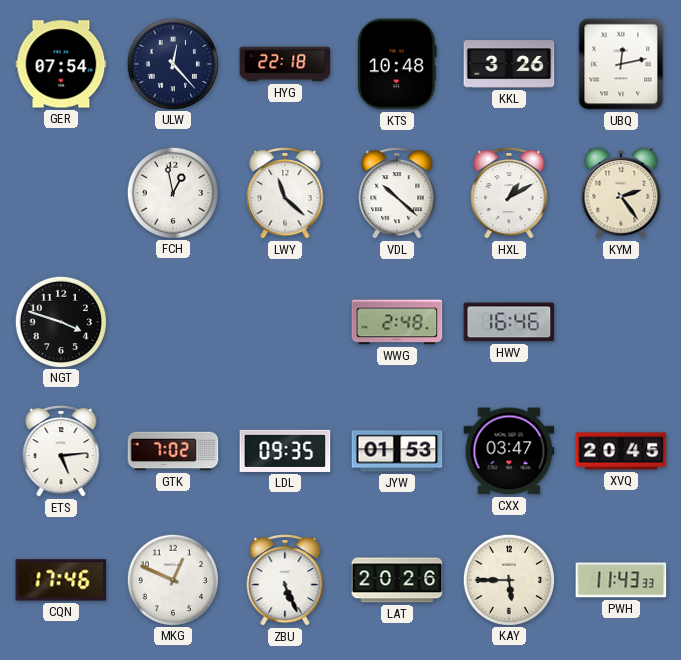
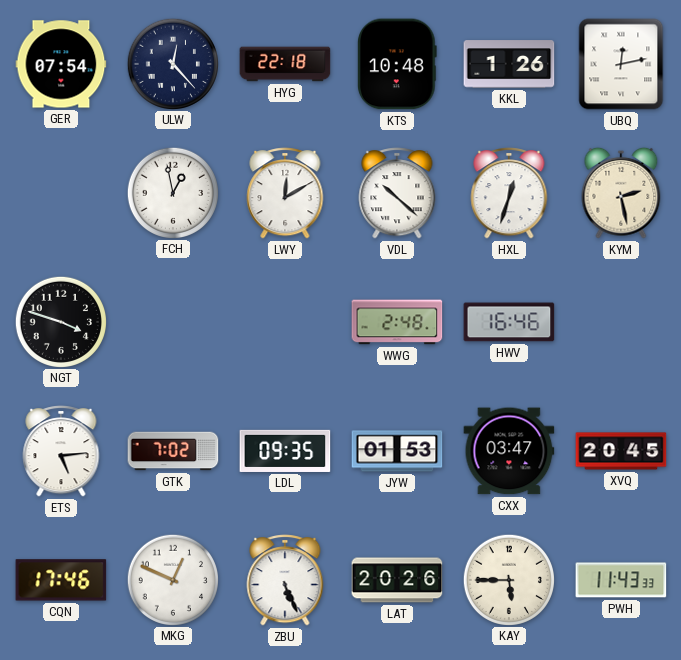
KKL: 3:26 -> 1:26
LWY: 11:22 -> 12:10
HXL: 1:10 -> 12:33
KYM: 2:24 -> 2:28
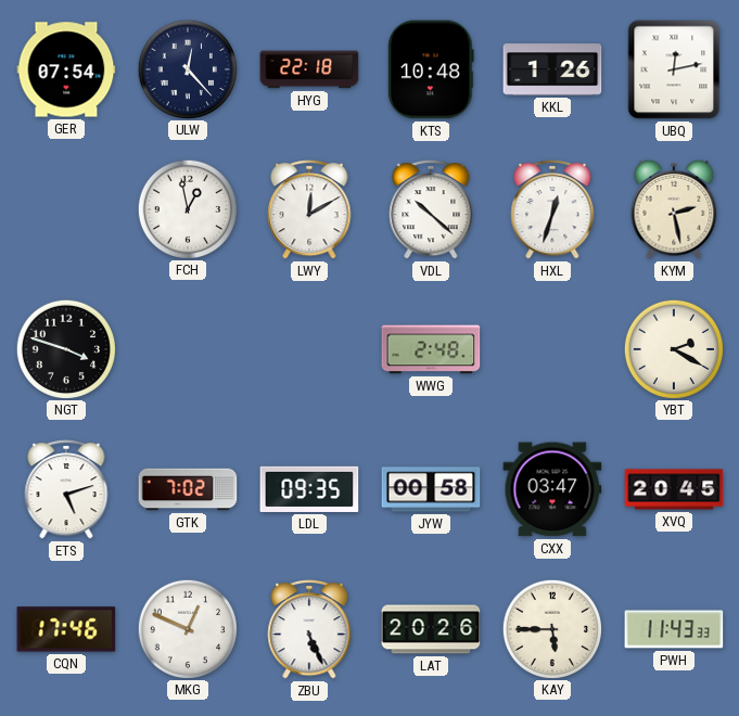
HWV: 16:46 -> none
YBT: none -> 2:20
ETS: 5:14 -> 5:12
JYW: 01:53 -> 00:58
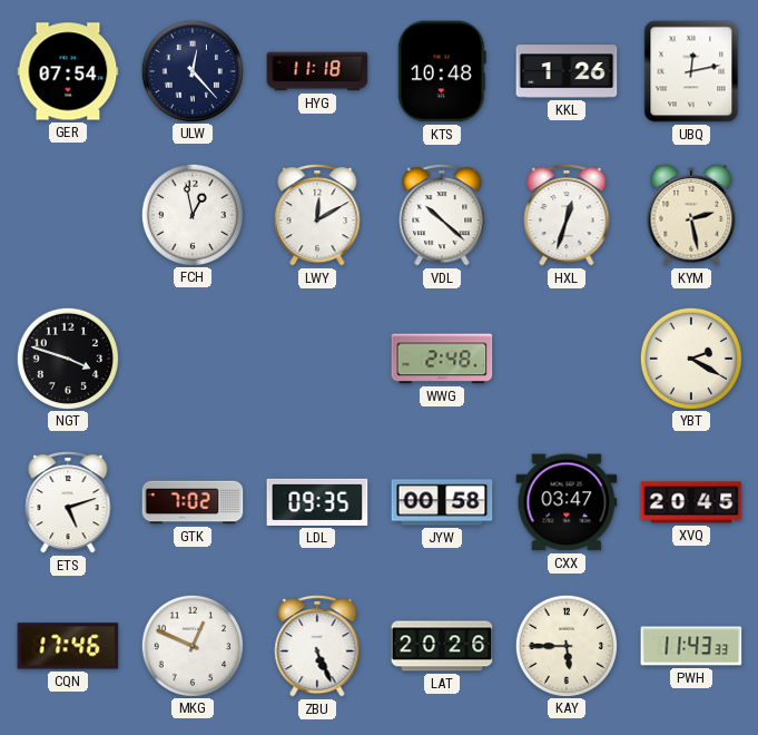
HYG: 22:18 -> 11:18
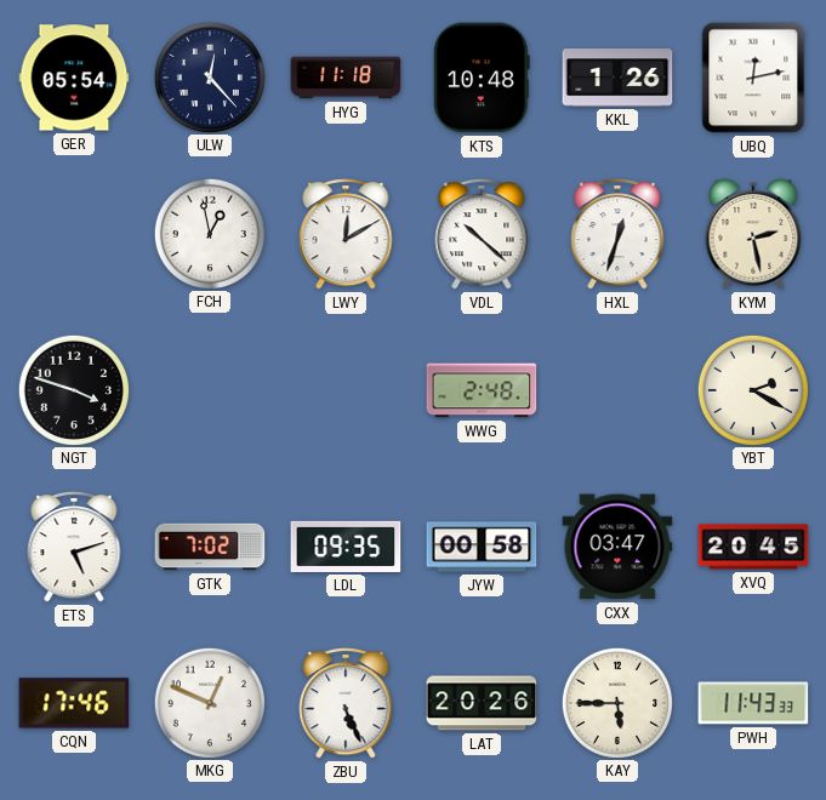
GER: 07:54 -> 05:54
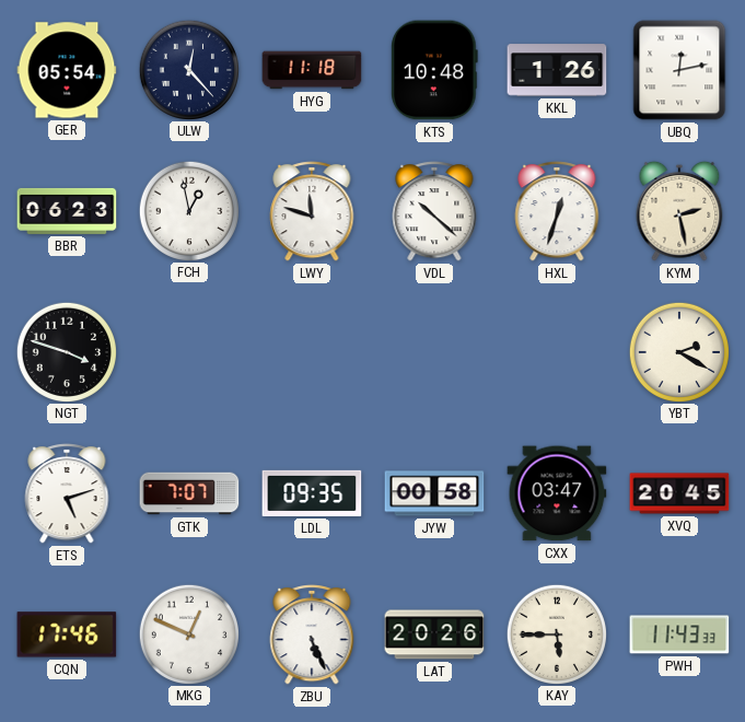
BBR: none -> 06:23
LWY: 12:10 -> 11:48
WWG: 2:48 -> none
GTK: 7:02 -> 7:07
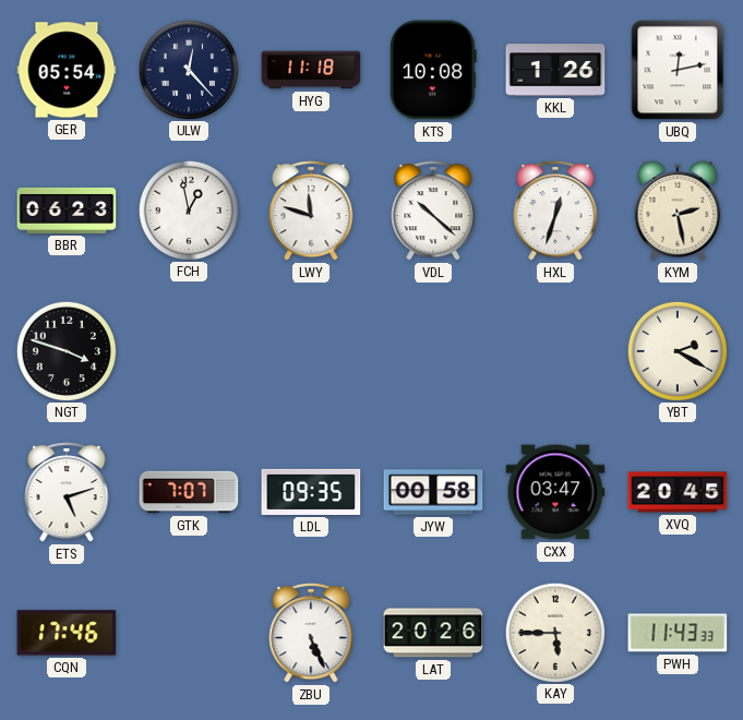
KTS: 10:48 -> 10:08
MKG: 12:49 -> none
